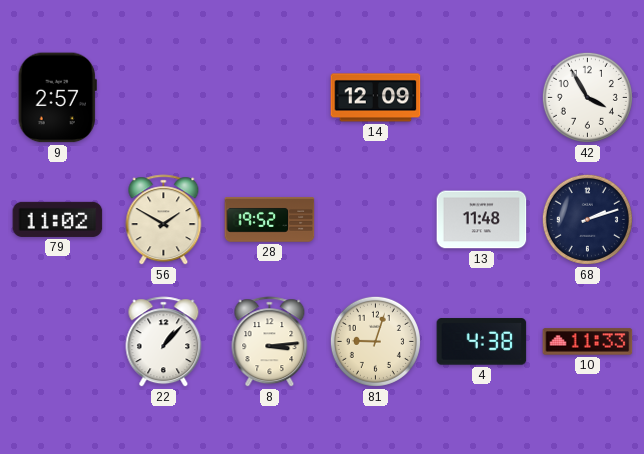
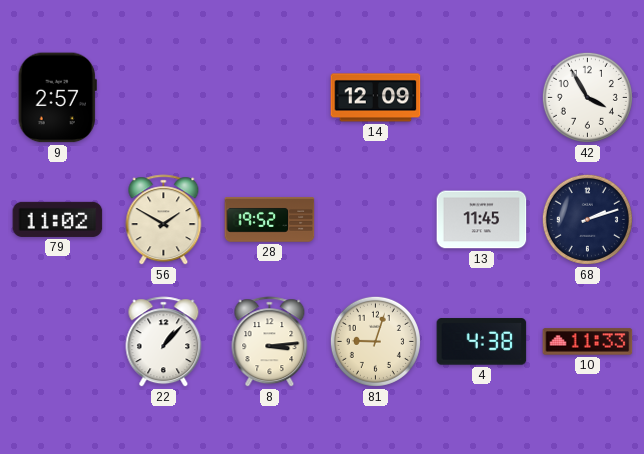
13: 11:48 -> 11:45
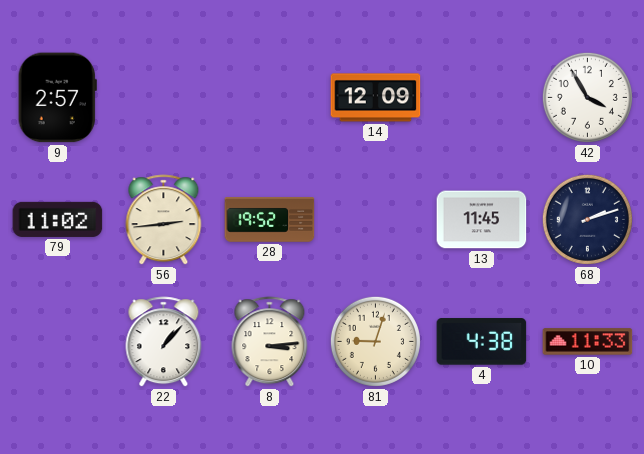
56: 1:50 -> 2:44
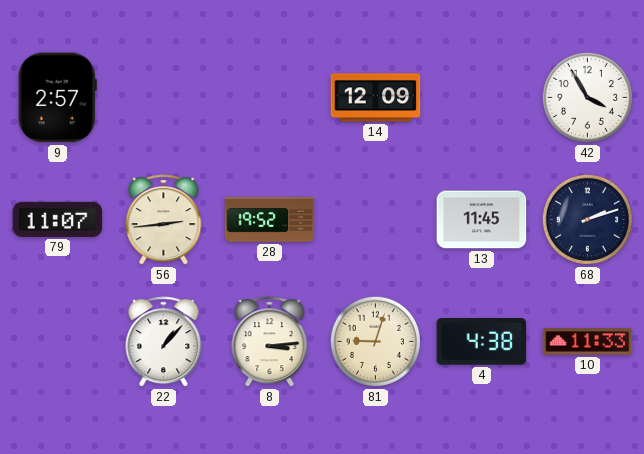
79: 11:02 -> 11:07
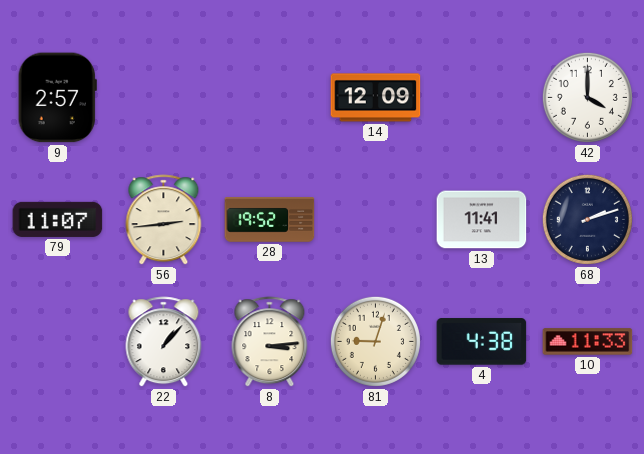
42: 3:55 -> 4:00
13: 11:45 -> 11:41
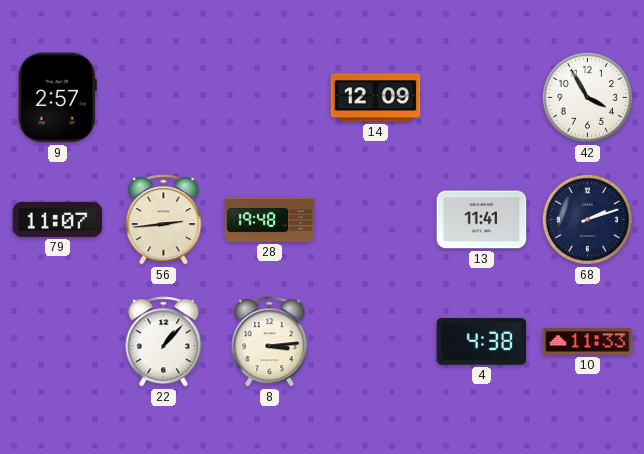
42: 4:00 -> 3:55
28: 19:52 -> 19:48
81: 9:03 -> none
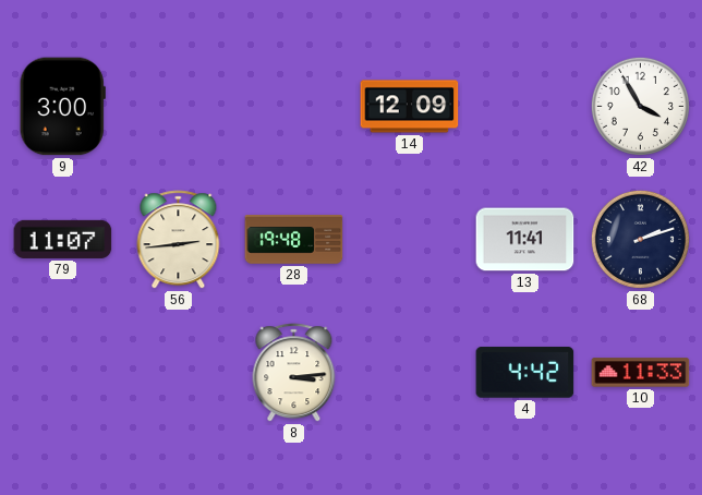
9: 2:57 -> 3:00
22: 1:07 -> none
4: 4:38 -> 4:42
